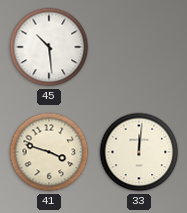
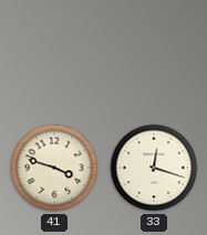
45: 10:29 -> none
33: 12:01 -> 12:18
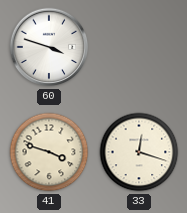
60: none -> 3:48
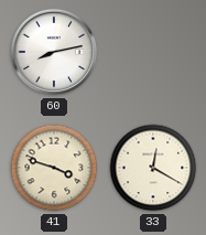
60: 3:48 -> 8:13
33: 12:18 -> 12:20
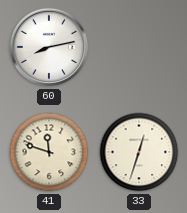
41: 3:48 -> 11:48
33: 12:20 -> 12:33
